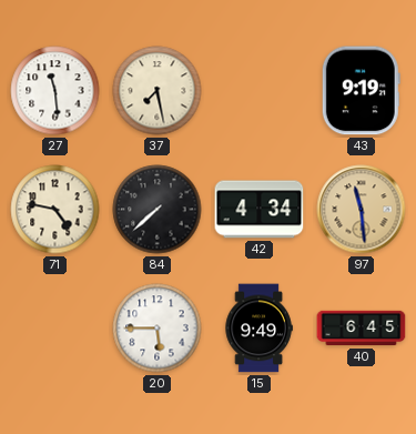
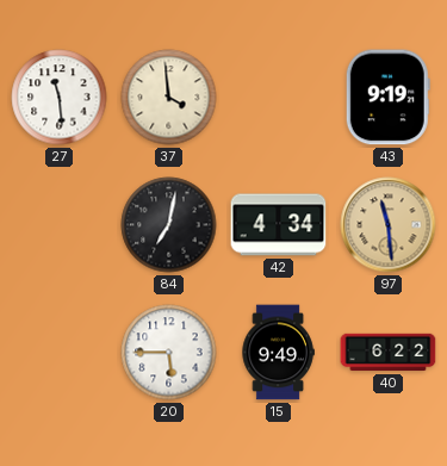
37: 7:28 -> 3:59
71: 4:47 -> none
84: 7:38 -> 7:02
40: 6:45 -> 6:22
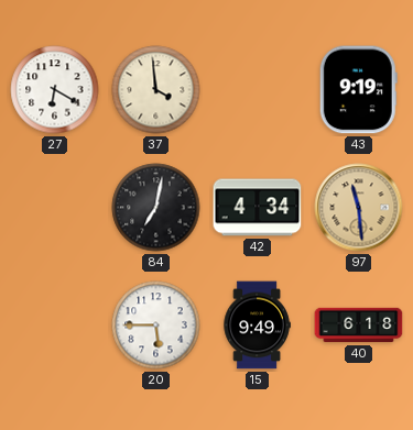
27: 11:29 -> 6:20
40: 6:22 -> 6:18
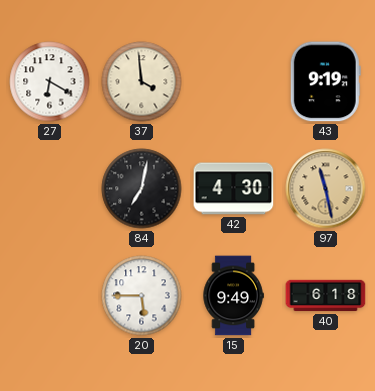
42: 4:34 -> 4:30
97: 11:29 -> 11:28
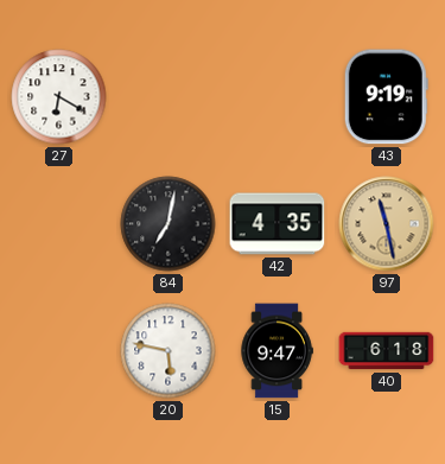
37: 3:59 -> none
42: 4:30 -> 4:35
20: 5:45 -> 5:47
15: 9:49 -> 9:47
